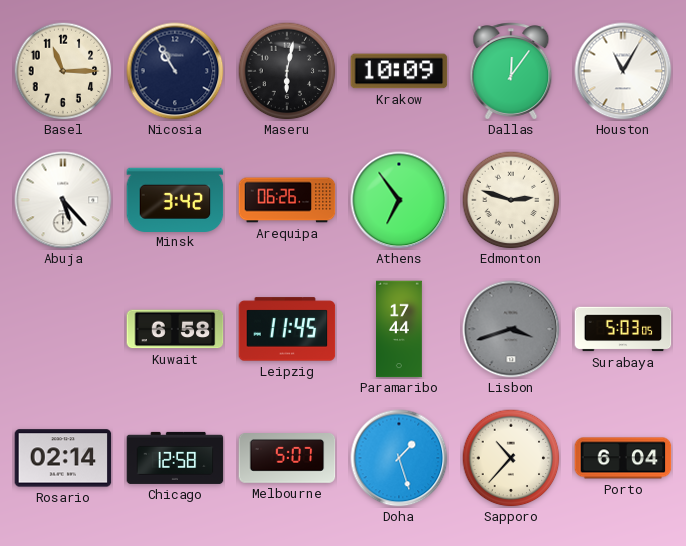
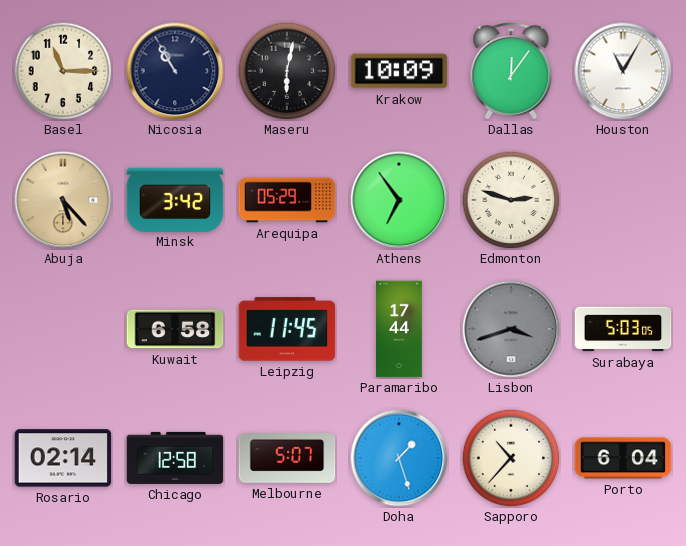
Abuja dial: white -> champagne
Arequipa: 06:26 -> 05:29
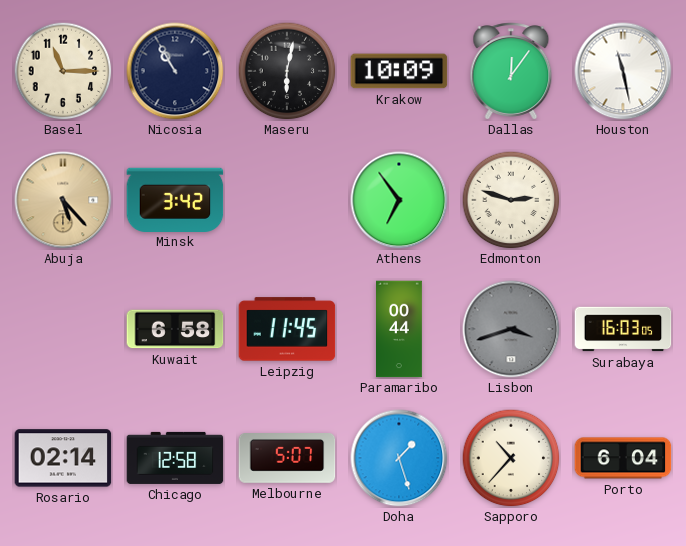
Houston: 11:05 -> 11:28
Arequipa: 05:29 -> none
Paramaribo: 17:44 -> 00:44
Surabaya: 5:03 -> 16:03
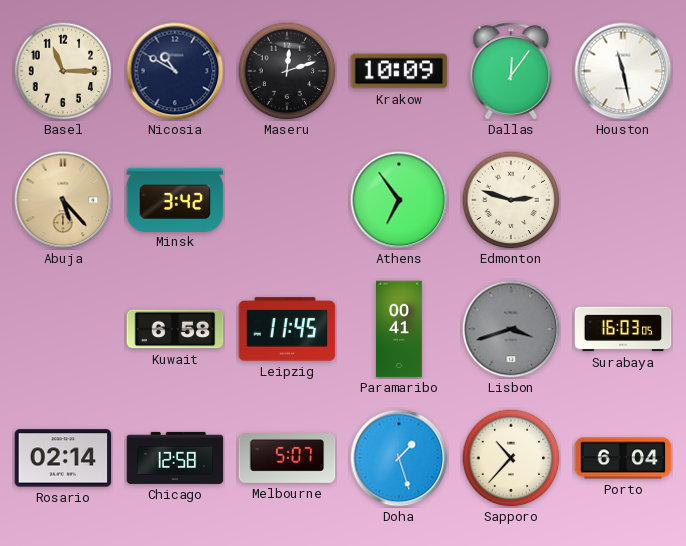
Nicosia: 10:55 -> 10:50
Maseru: 6:02 -> 12:12
Paramaribo: 00:44 -> 00:41
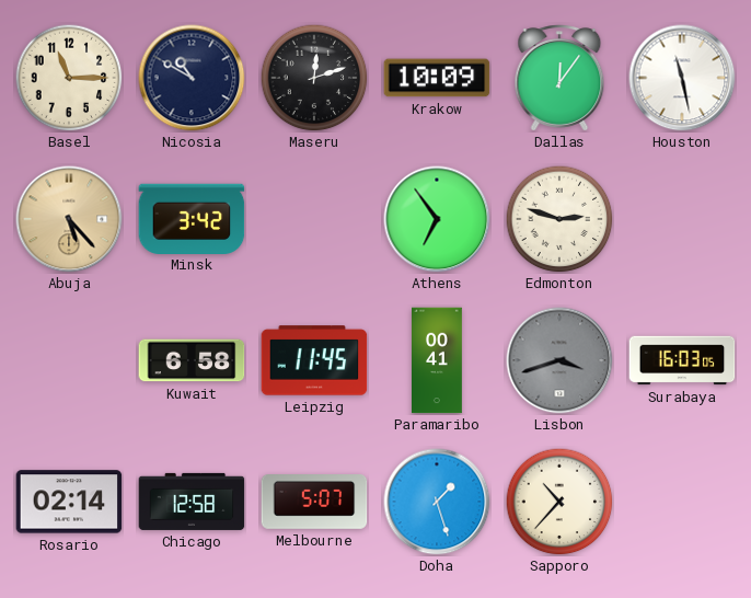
Porto: 6:04 -> none
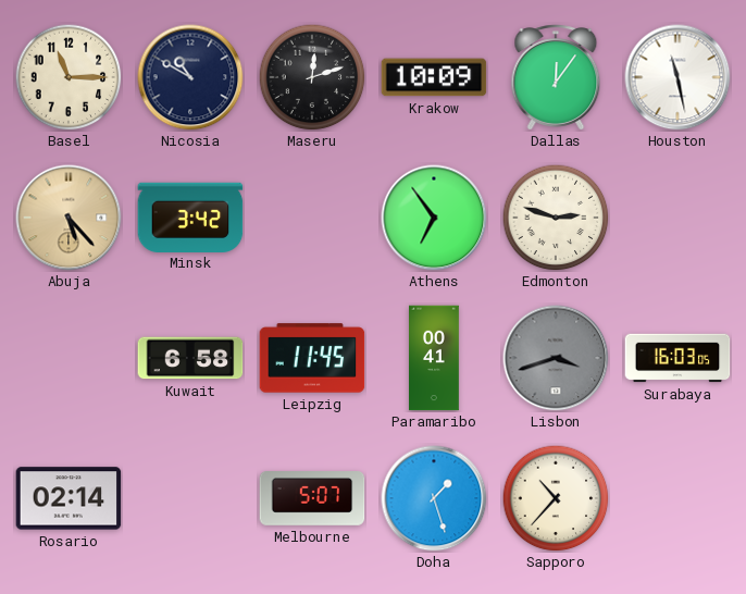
Chicago: 12:58 -> none
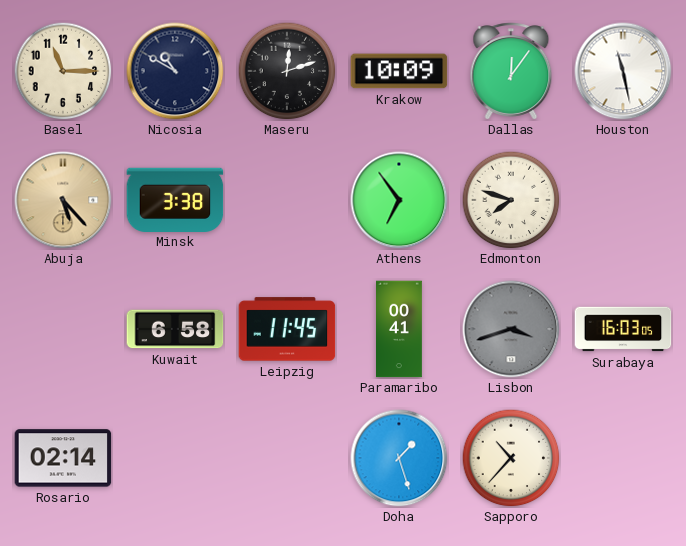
Minsk: 3:42 -> 3:38
Edmonton: 2:48 -> 7:48
Melbourne: 5:07 -> none
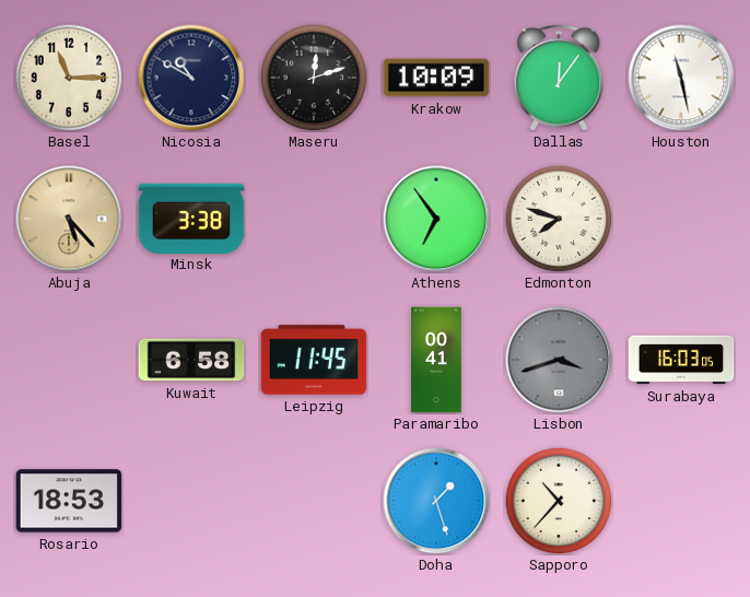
Rosario: 02:14 -> 18:53
